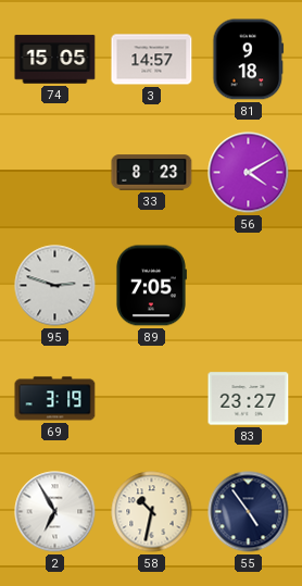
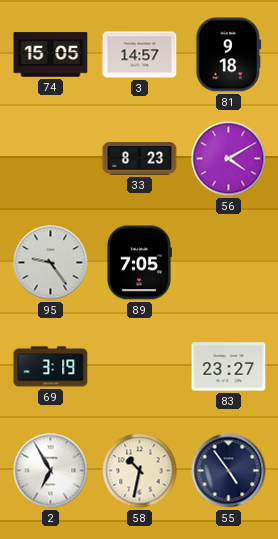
95: 2:48 -> 9:24
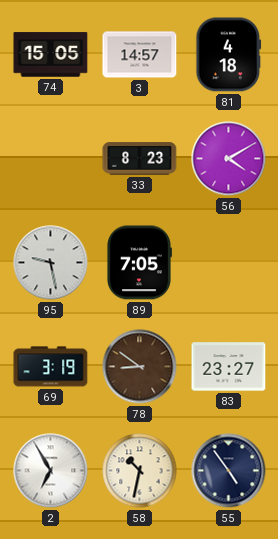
81: 9:18 -> 4:18
95: 9:24 -> 9:28
78: none -> 8:51
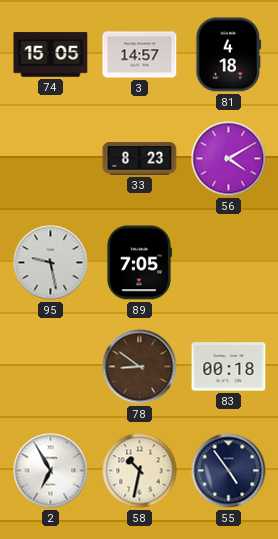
69: 3:19 -> none
83: 23:27 -> 00:18
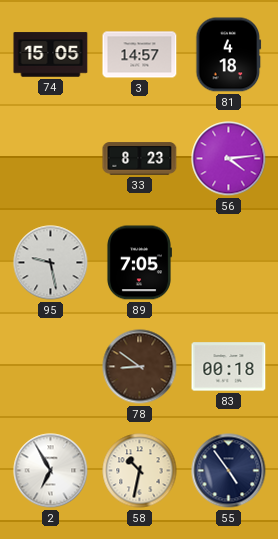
56: 4:10 -> 4:14
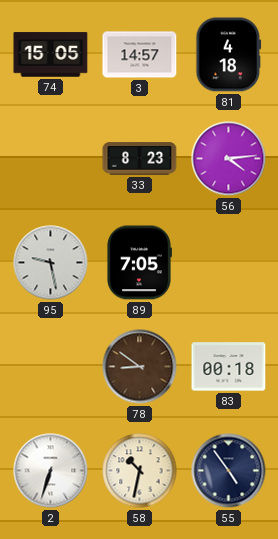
2: 6:55 -> 6:33
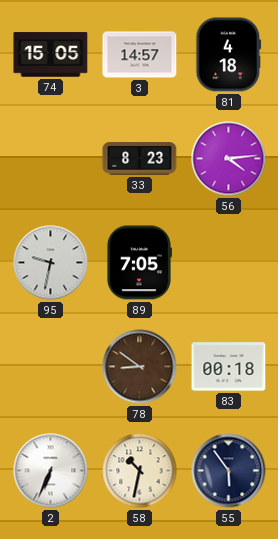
95: 9:28 -> 9:32
2: 6:33 -> 6:34
55: 4:54 -> 5:54
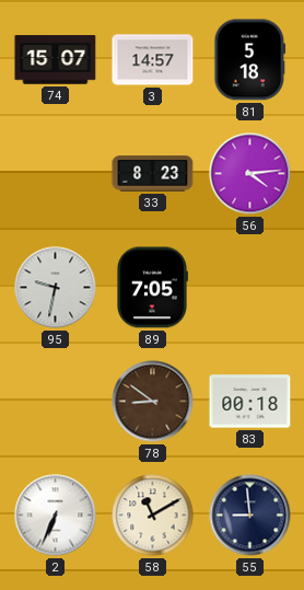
74: 15:05 -> 15:07
81: 4:18 -> 5:18
58: 10:32 -> 11:10
55: 5:54 -> 8:59
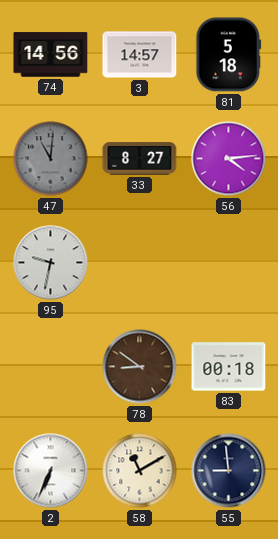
74: 15:07 -> 14:56
47: none -> 11:01
33: 8:23 -> 8:27
89: 7:05 -> none
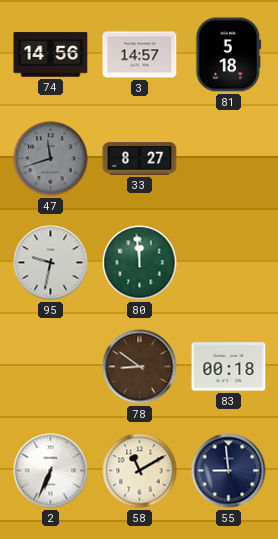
47: 11:01 -> 11:42
56: 4:14 -> none
80: none -> 11:59
